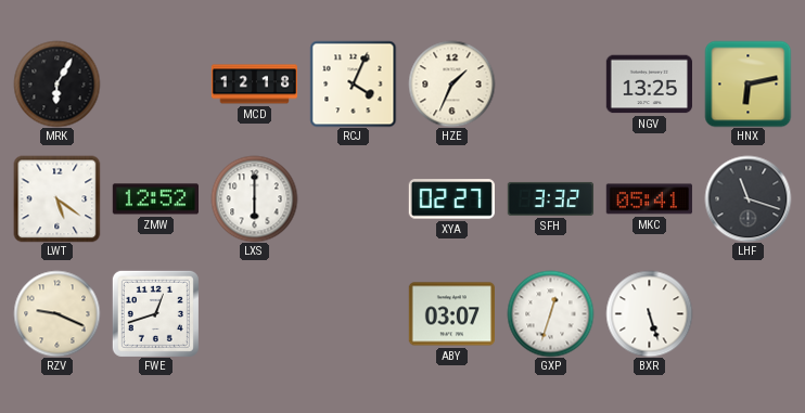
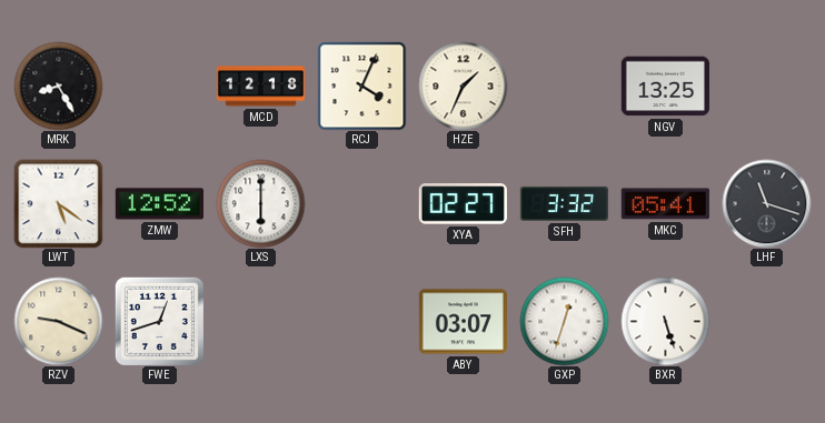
MRK: 6:05 -> 8:25
HNX: 6:13 -> none
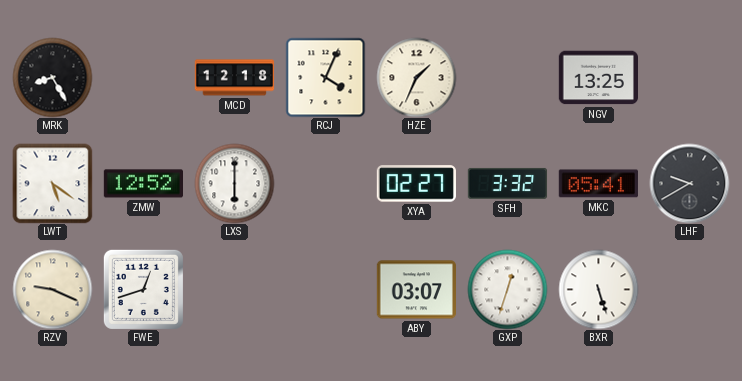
LHF: 11:18 -> 9:40
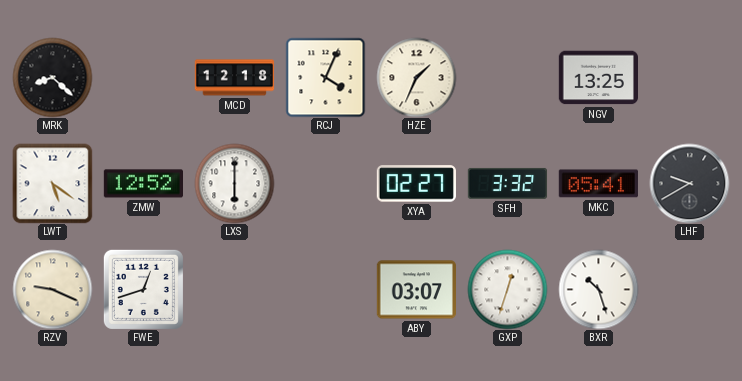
MRK: 8:25 -> 8:22
BXR: 5:27 -> 10:27
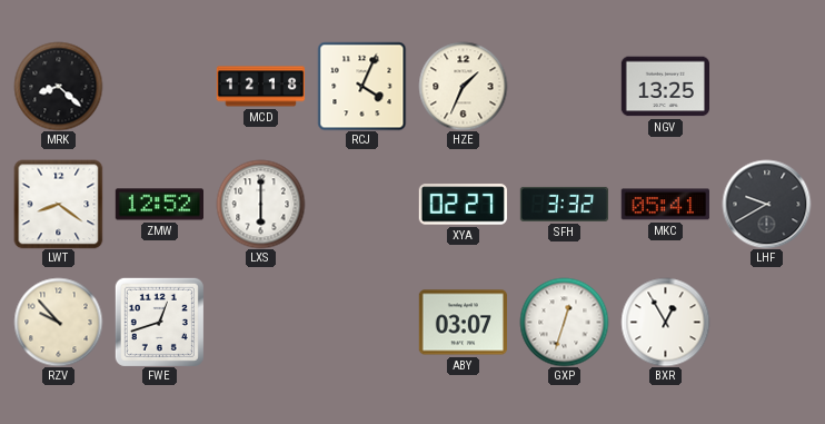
LWT: 5:21 -> 8:21
RZV: 9:19 -> 9:53
BXR: 10:27 -> 12:55
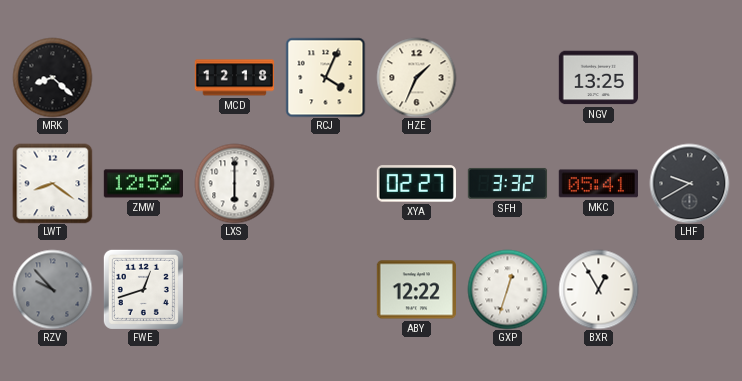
RZV dial: cream -> grey
ABY: 03:07 -> 12:22
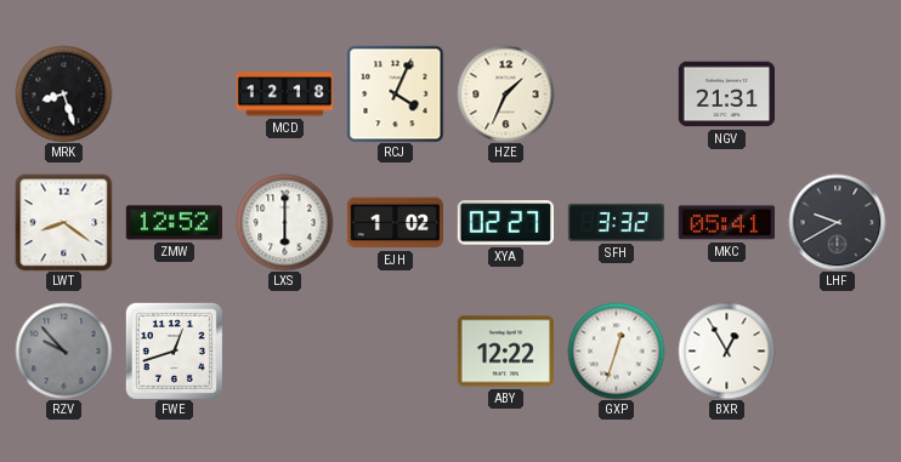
MRK: 8:22 -> 8:27
NGV: 13:25 -> 21:31
EJH: none -> 1:02
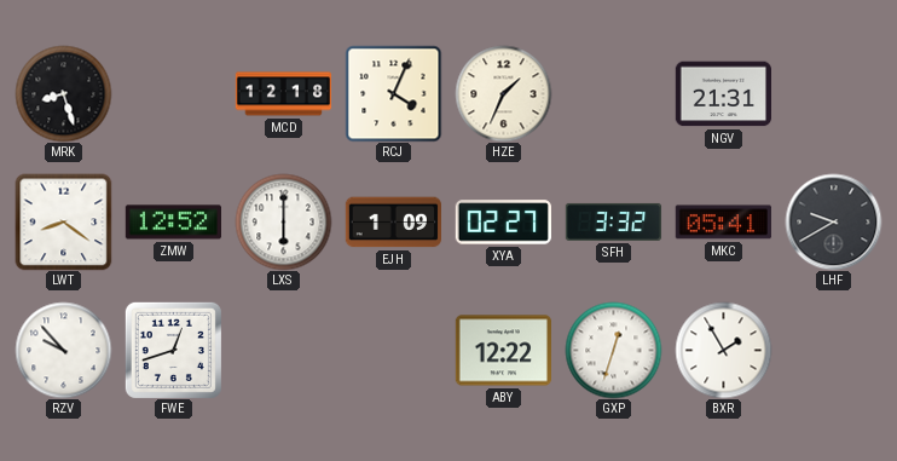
EJH: 1:02 -> 1:09
RZV dial: grey -> white
BXR: 12:55 -> 1:55
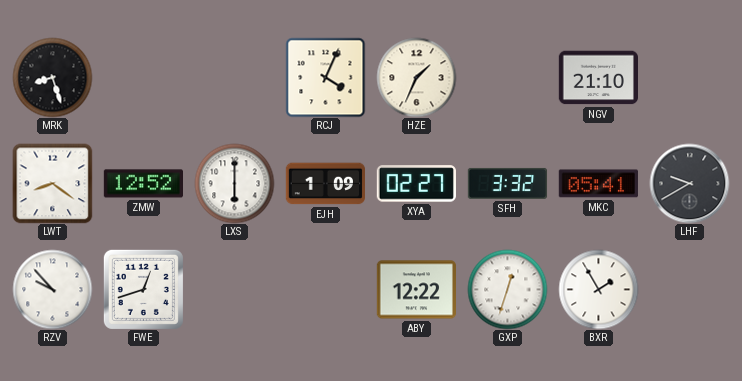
MCD: 12:18 -> none
NGV: 21:31 -> 21:10
